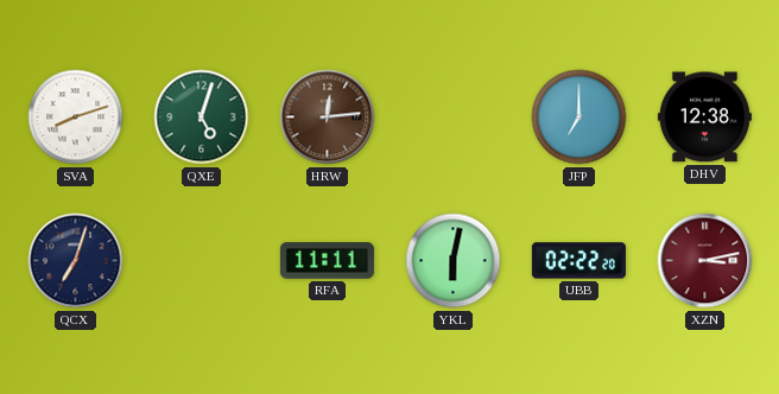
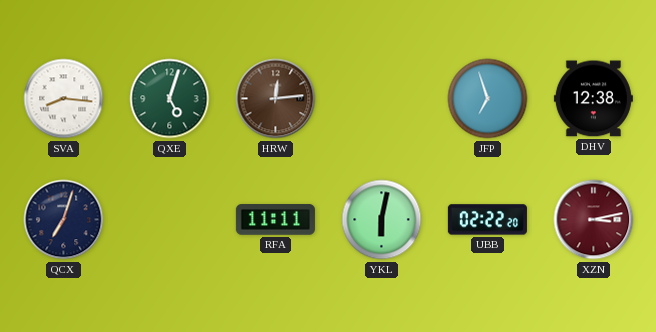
SVA: 8:12 -> 8:16
JFP: 7:00 -> 6:57
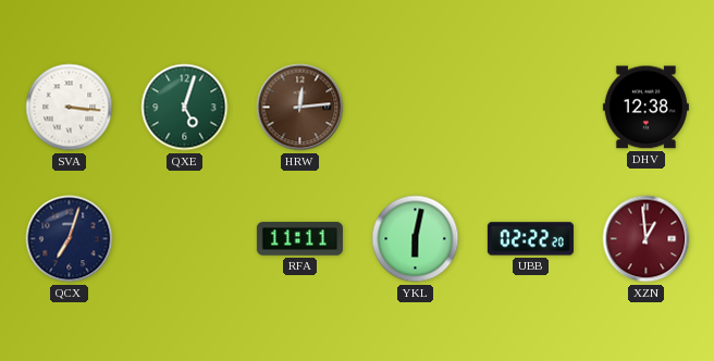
SVA: 8:16 -> 3:16
JFP: 6:57 -> none
XZN: 3:13 -> 12:59
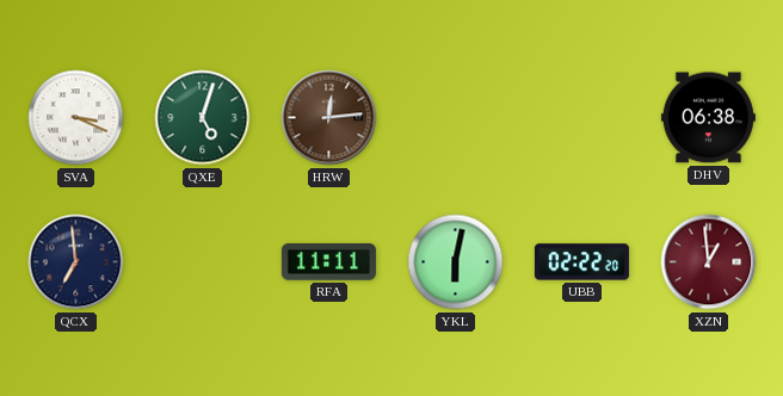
SVA: 3:16 -> 3:19
DHV: 12:38 -> 06:38
QCX: 7:03 -> 6:59
